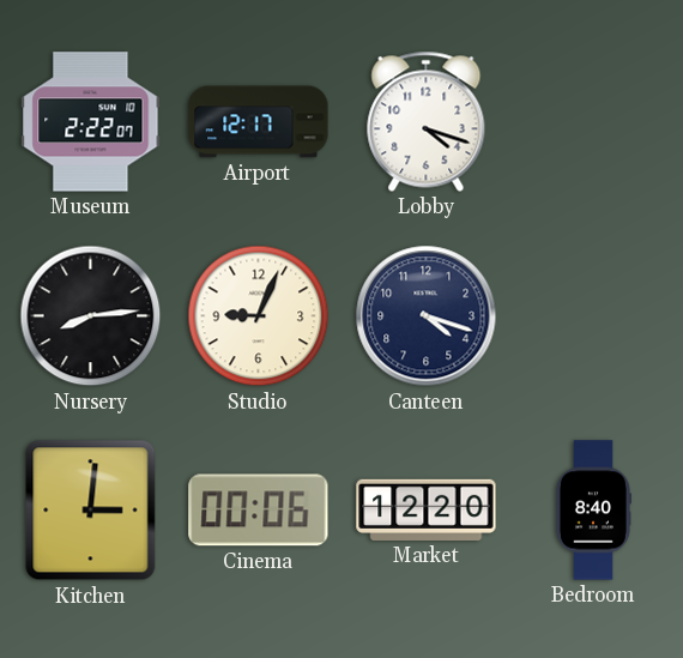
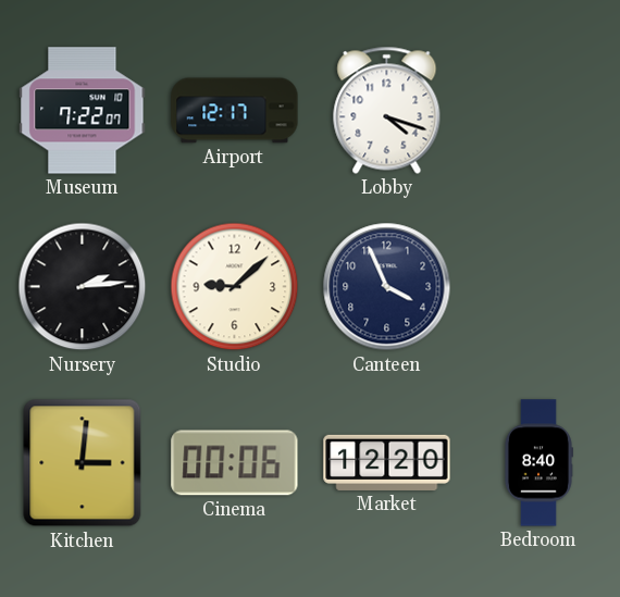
Museum: 2:22 -> 7:22
Nursery: 8:14 -> 2:14
Studio: 9:04 -> 9:08
Canteen: 4:18 -> 3:56
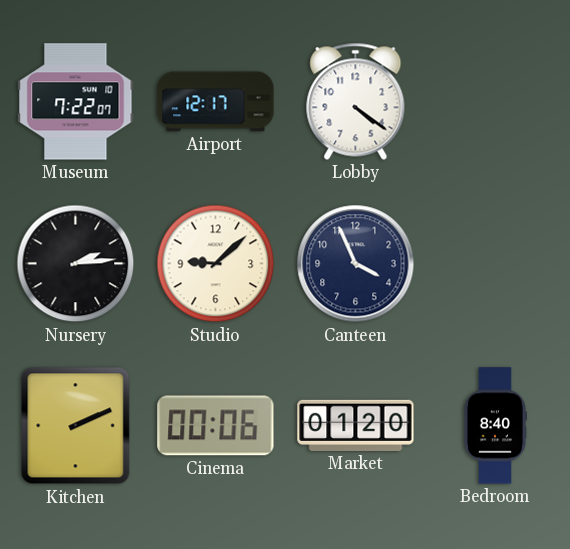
Lobby: 4:18 -> 4:21
Kitchen: 3:01 -> 2:11
Market: 12:20 -> 01:20
